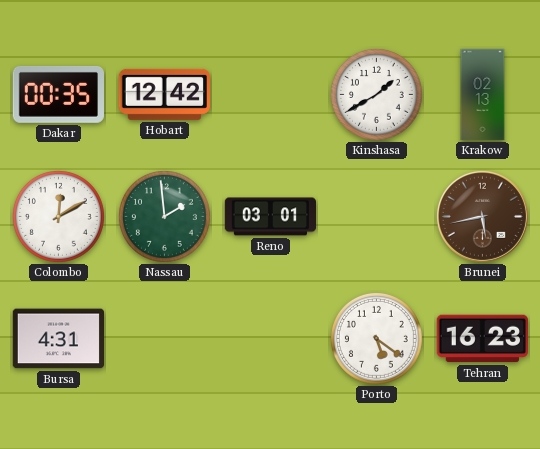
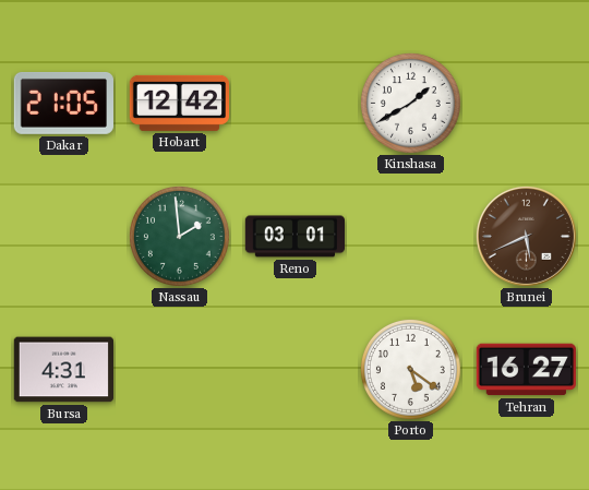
Dakar: 00:35 -> 21:05
Krakow: 02:13 -> none
Colombo: 12:10 -> none
Brunei: 5:43 -> 5:41
Tehran: 16:23 -> 16:27
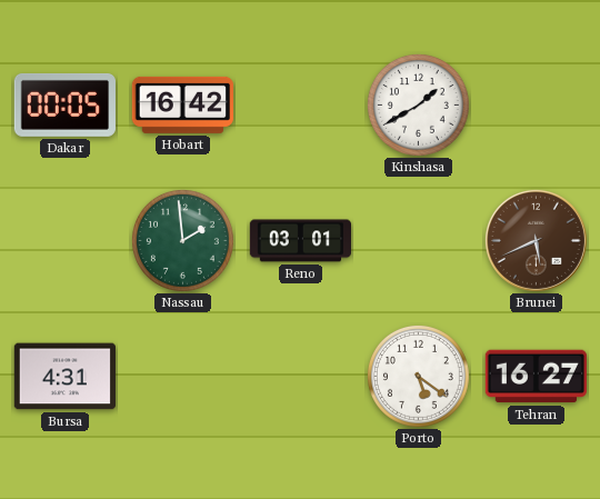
Dakar: 21:05 -> 00:05
Hobart: 12:42 -> 16:42
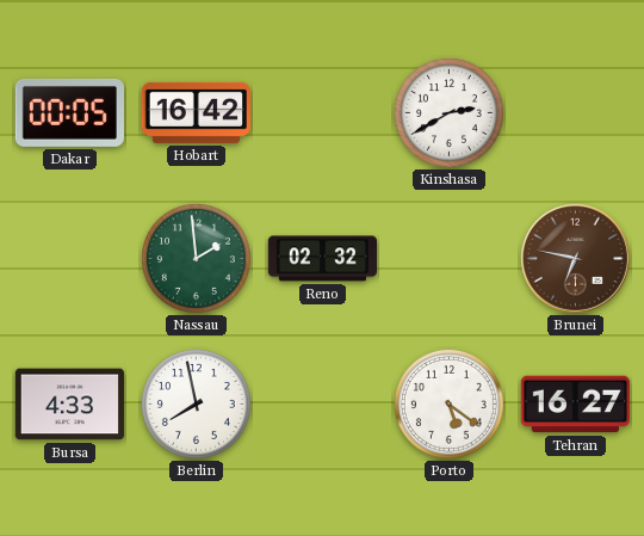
Kinshasa: 1:40 -> 2:40
Reno: 03:01 -> 02:32
Brunei: 5:41 -> 6:47
Bursa: 4:31 -> 4:33
Berlin: none -> 7:58
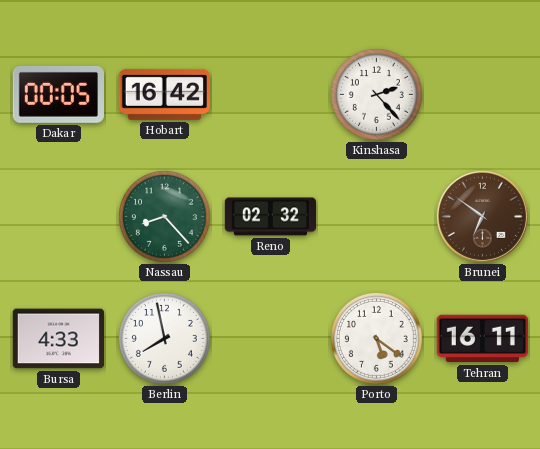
Kinshasa: 2:40 -> 2:23
Nassau: 1:59 -> 8:23
Brunei: 6:47 -> 6:51
Tehran: 16:27 -> 16:11
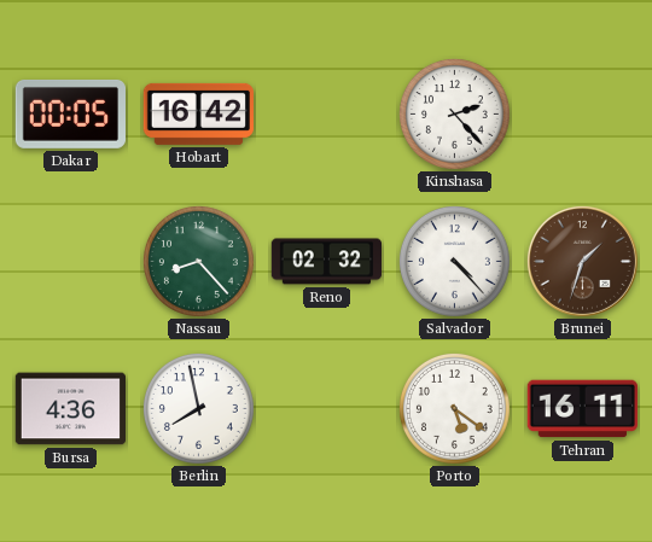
Salvador: none -> 4:23
Brunei: 6:51 -> 1:33
Bursa: 4:33 -> 4:36
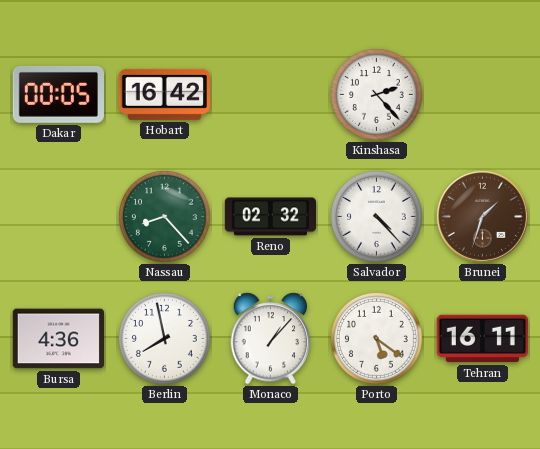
Monaco: none -> 1:07
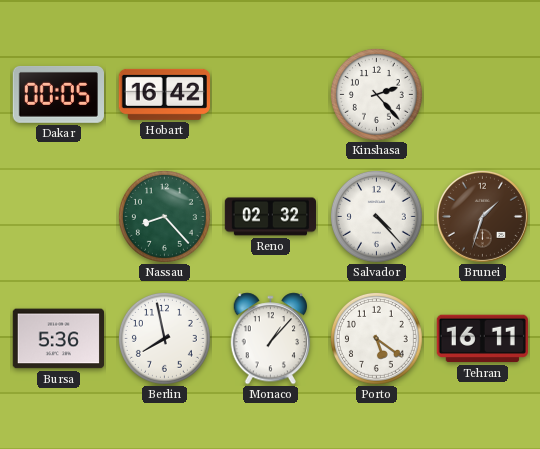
Bursa: 4:36 -> 5:36
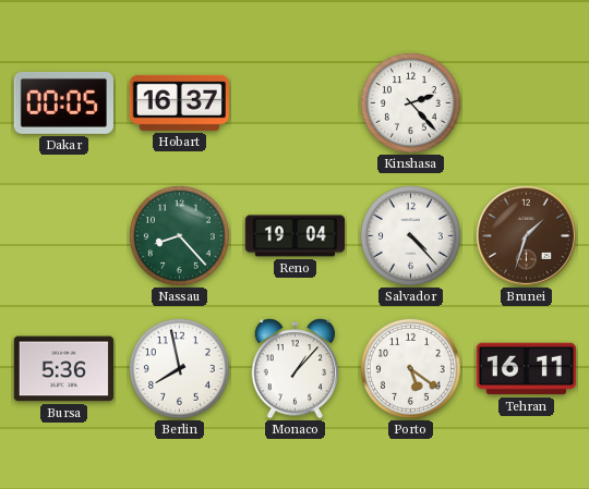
Hobart: 16:42 -> 16:37
Reno: 02:32 -> 19:04
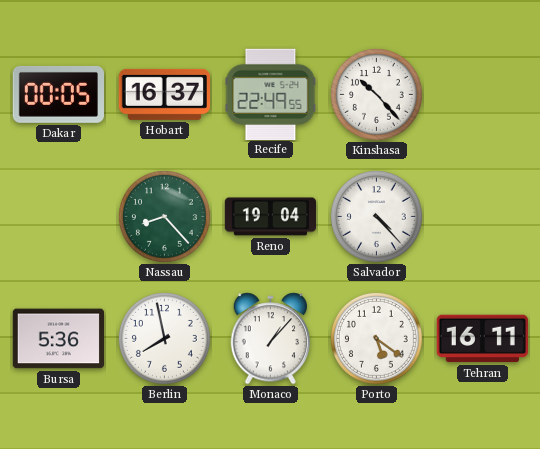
Recife: none -> 22:49
Kinshasa: 2:23 -> 10:23
Brunei: 1:33 -> none
